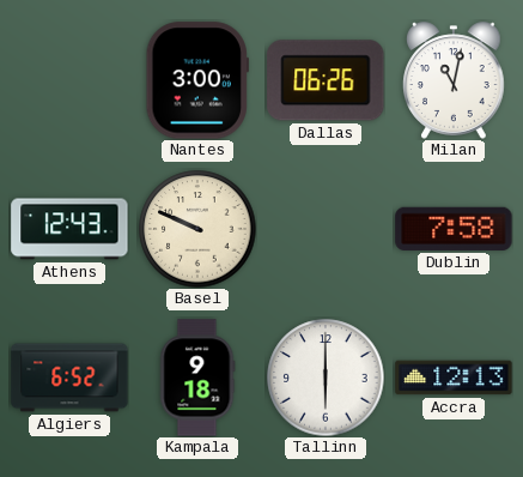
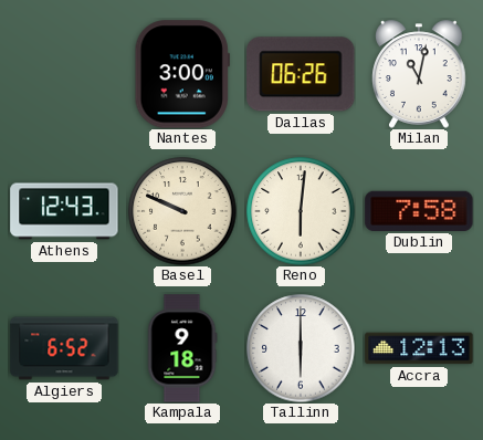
Reno: none -> 6:01
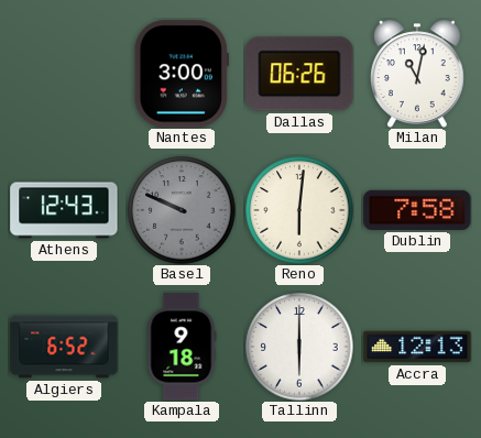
Basel dial: cream -> grey
